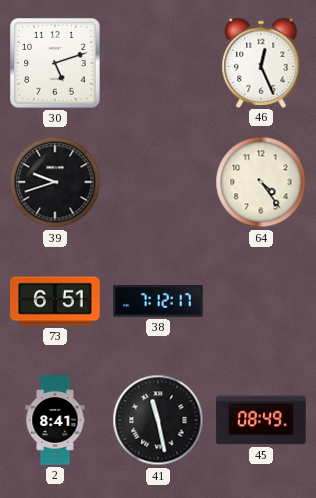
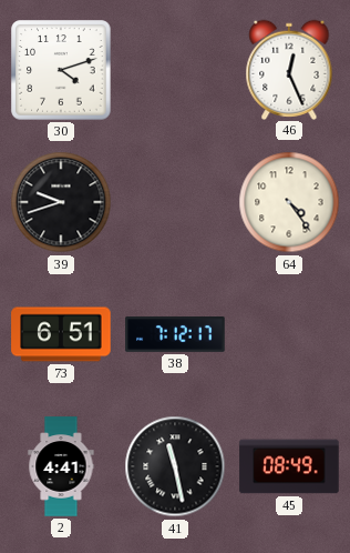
30: 5:12 -> 4:12
2: 8:41 -> 4:41
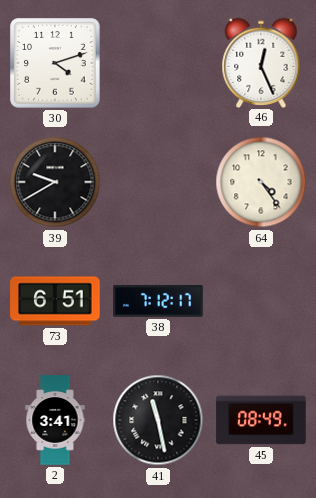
39: 9:42 -> 9:40
2: 4:41 -> 3:41
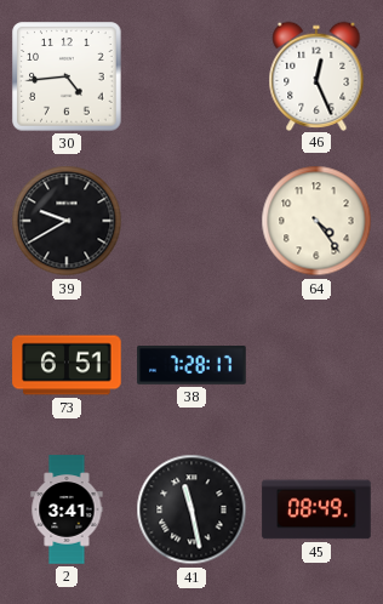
30: 4:12 -> 4:44
38: 7:12 -> 7:28
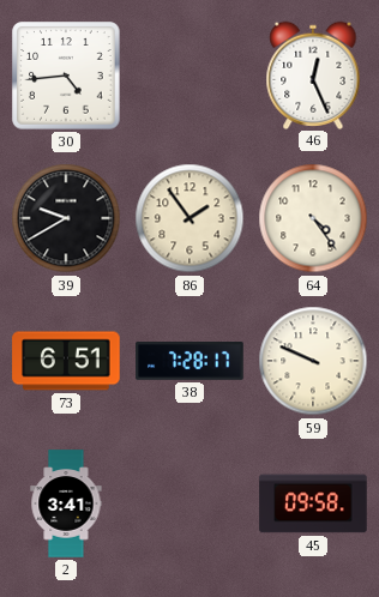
86: none -> 1:54
59: none -> 9:49
41: 11:28 -> none
45: 08:49 -> 09:58
